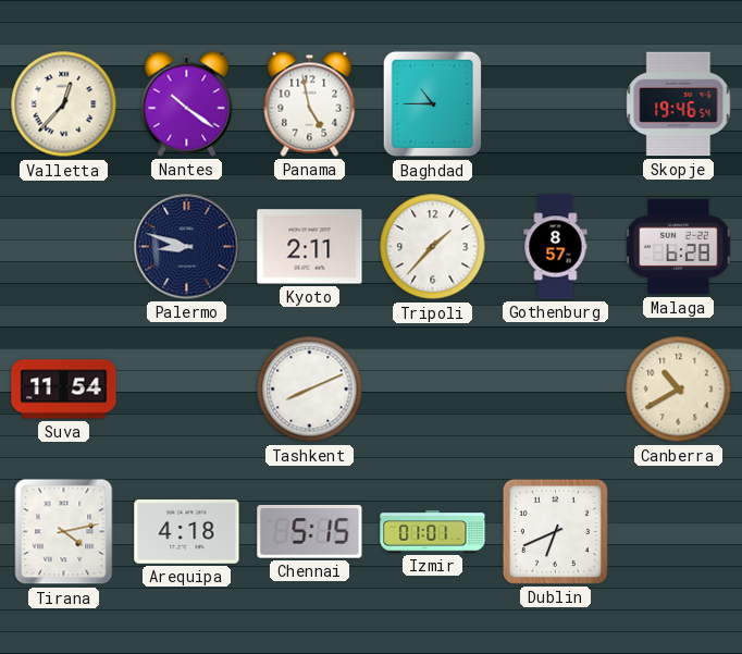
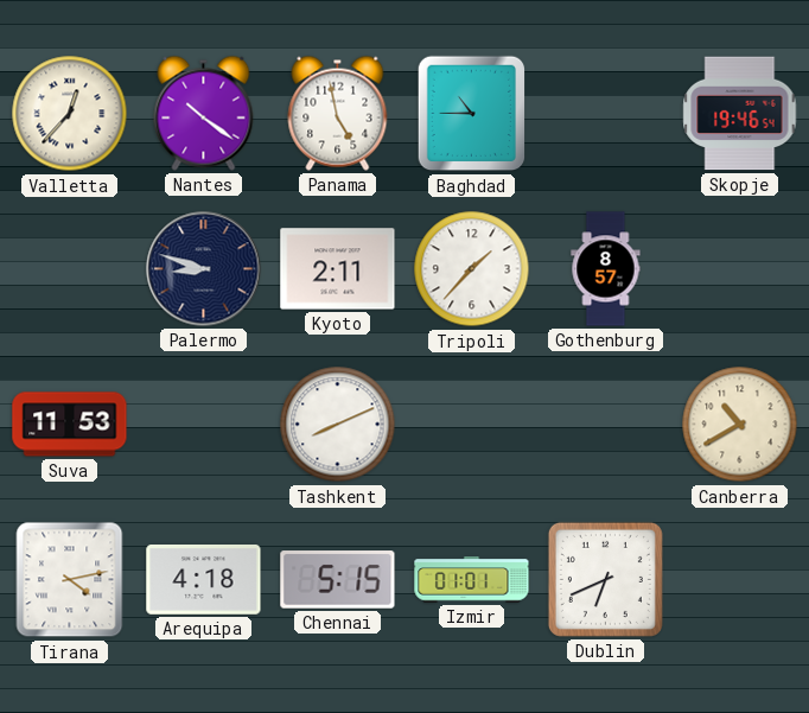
Malaga: 6:28 -> none
Suva: 11:54 -> 11:53
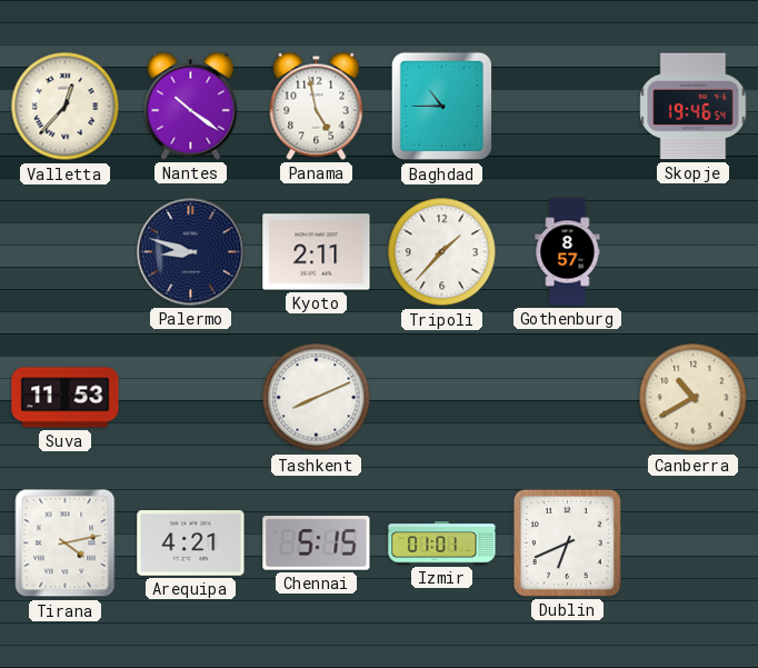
Arequipa: 4:18 -> 4:21
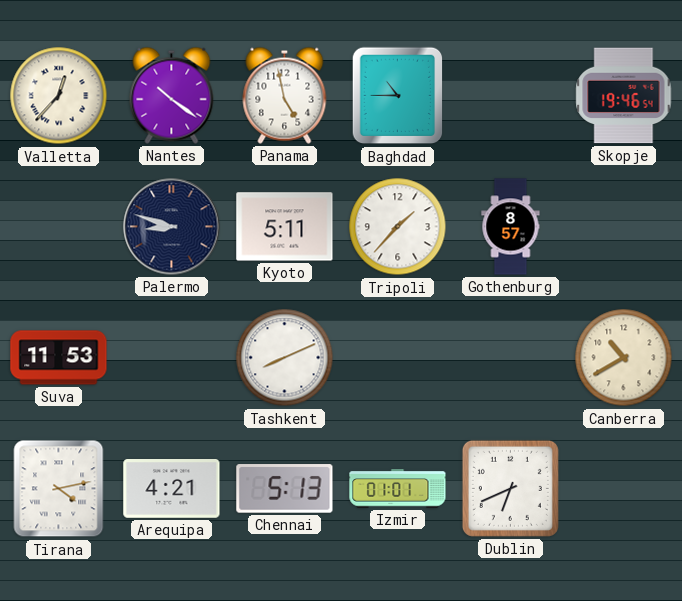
Kyoto: 2:11 -> 5:11
Chennai: 5:15 -> 5:13
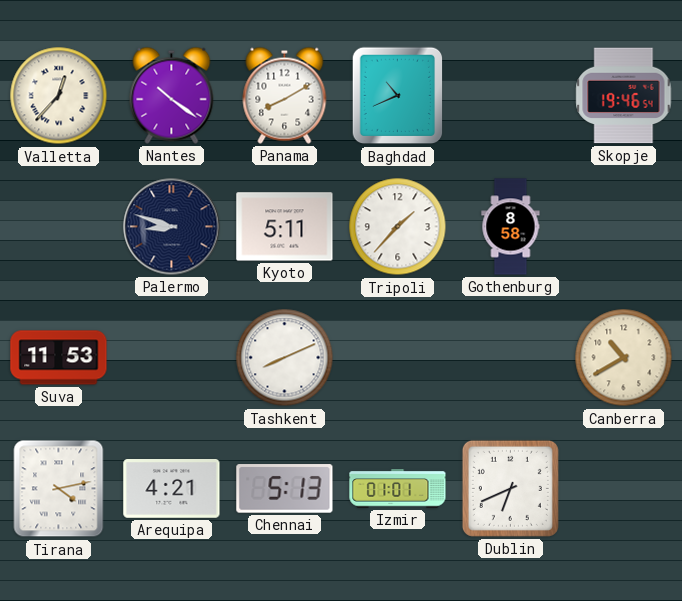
Panama: 4:58 -> 8:10
Baghdad: 10:45 -> 10:41
Gothenburg: 8:57 -> 8:58
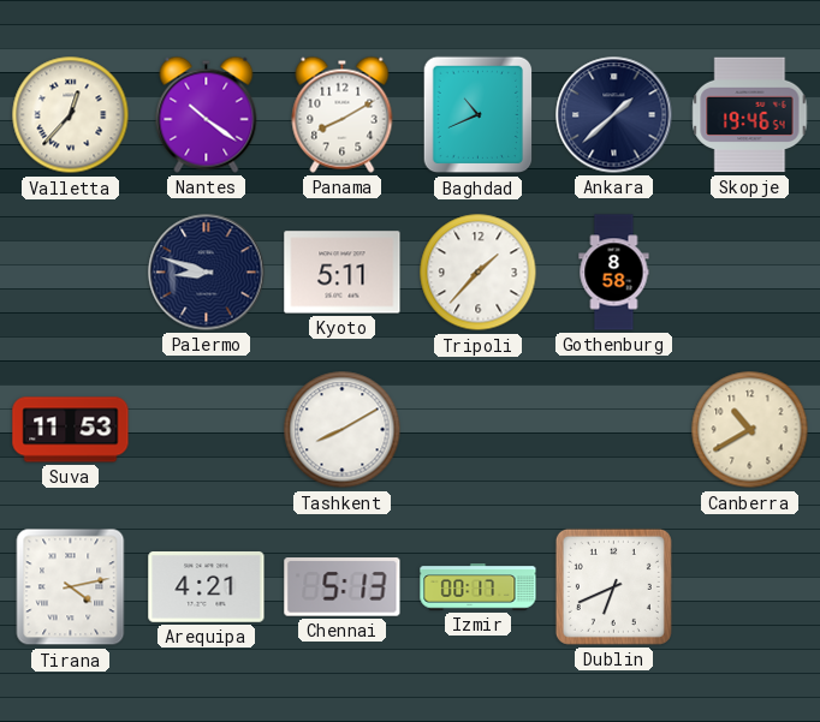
Ankara: none -> 1:38
Tashkent: 8:11 -> 8:10
Izmir: 01:01 -> 00:17
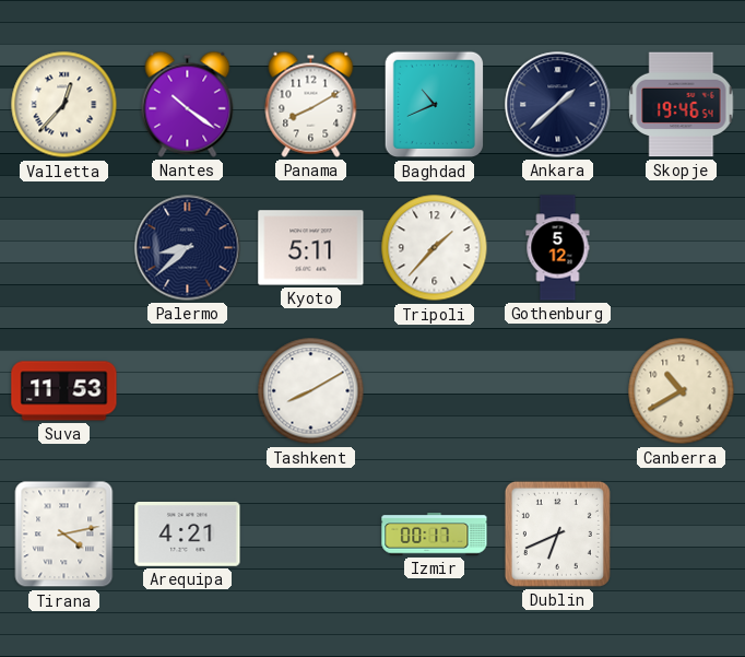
Palermo: 8:48 -> 8:38
Gothenburg: 8:58 -> 5:12
Chennai: 5:13 -> none
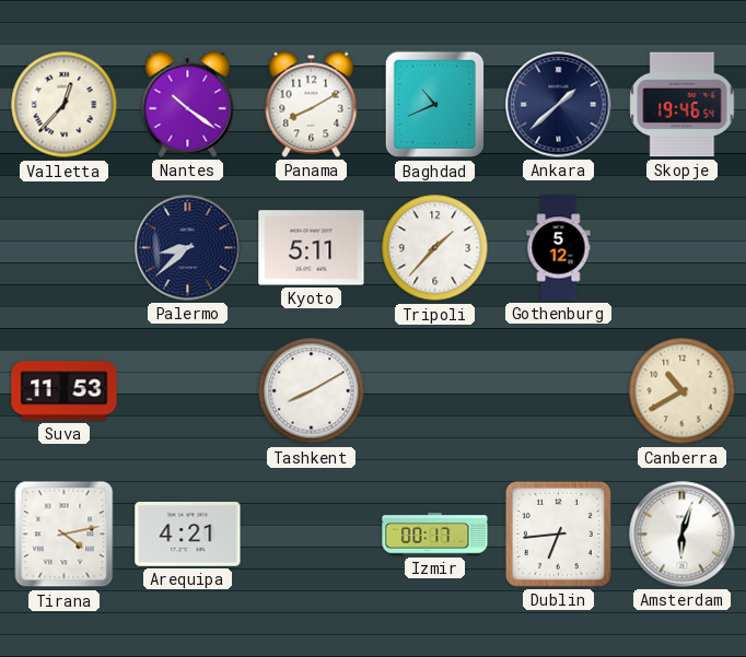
Dublin: 6:41 -> 6:44
Amsterdam: none -> 6:03
